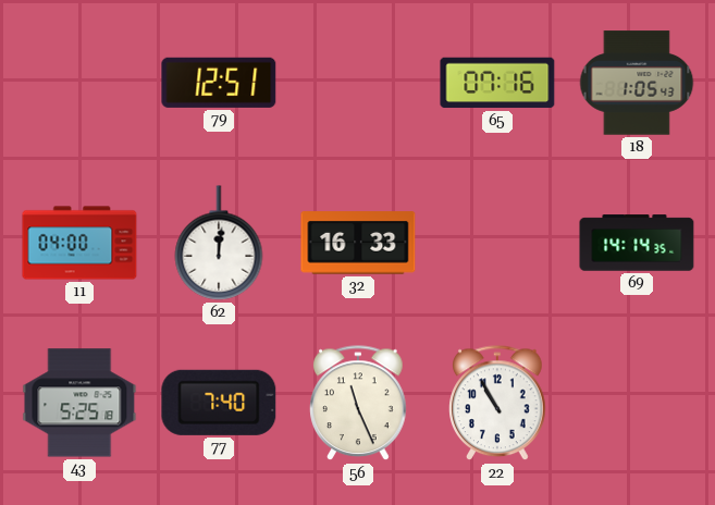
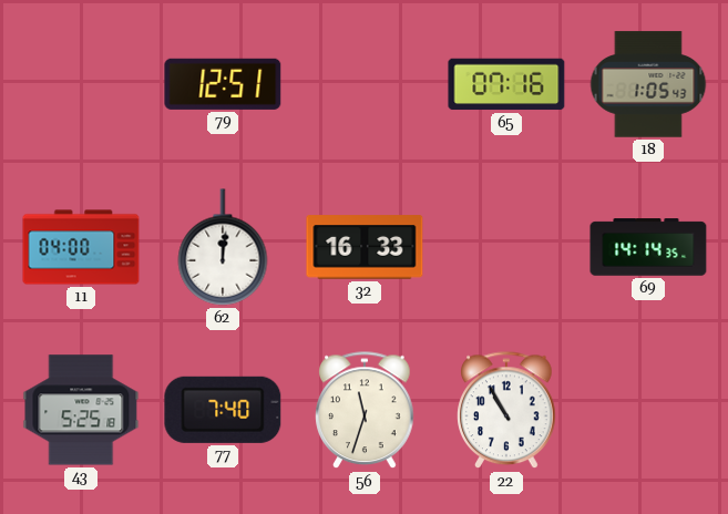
56: 11:26 -> 11:33
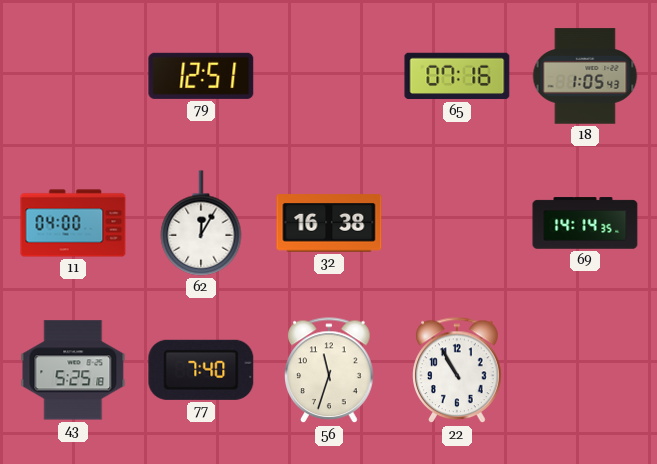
62: 12:01 -> 12:05
32: 16:33 -> 16:38
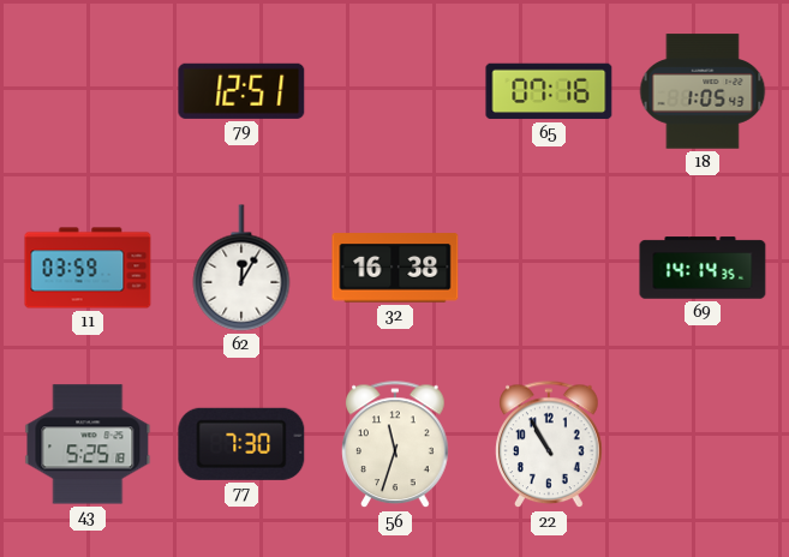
11: 04:00 -> 03:59
77: 7:40 -> 7:30
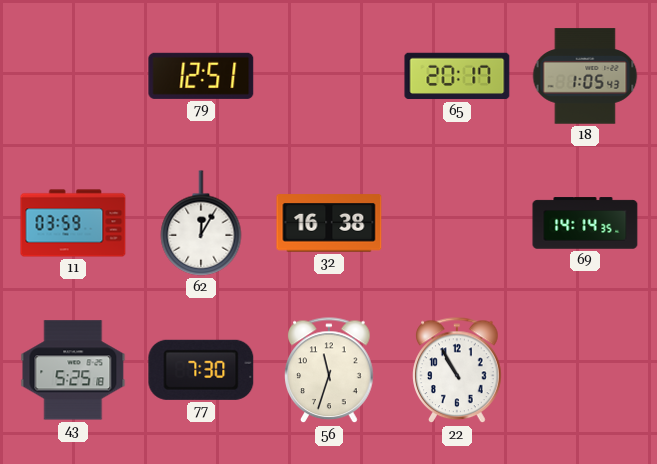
65: 07:16 -> 20:17
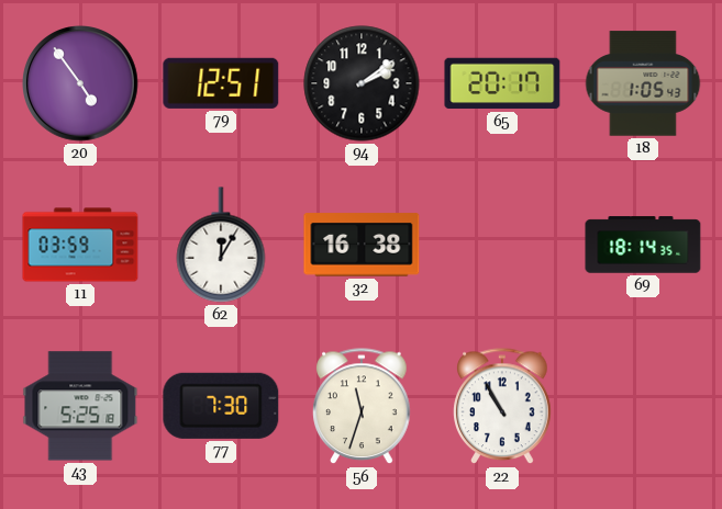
20: none -> 4:54
94: none -> 2:09
69: 14:14 -> 18:14
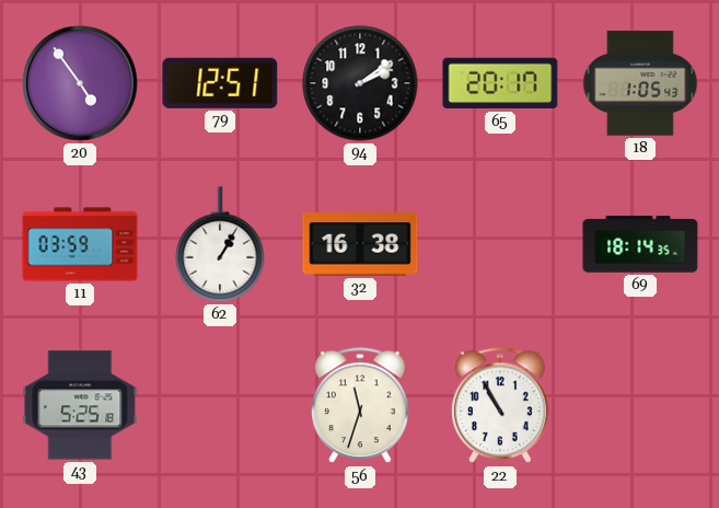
62: 12:05 -> 1:05
77: 7:30 -> none
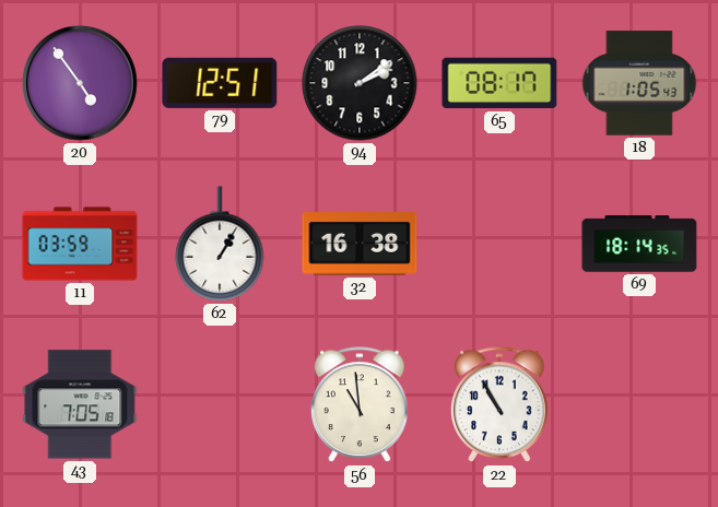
65: 20:17 -> 08:17
43: 5:25 -> 7:05
56: 11:33 -> 10:59
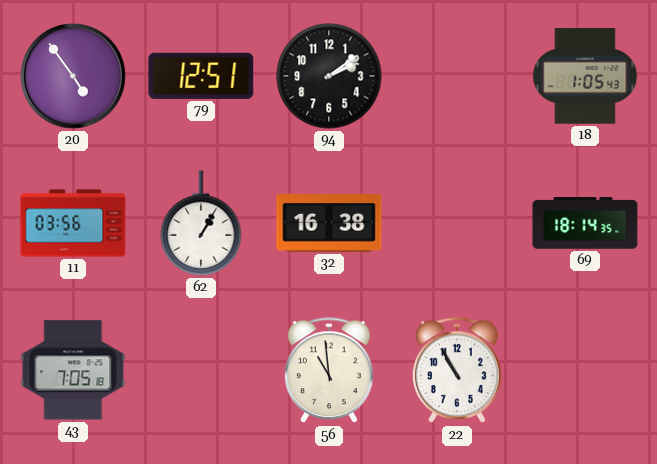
65: 08:17 -> none
11: 03:59 -> 03:56
